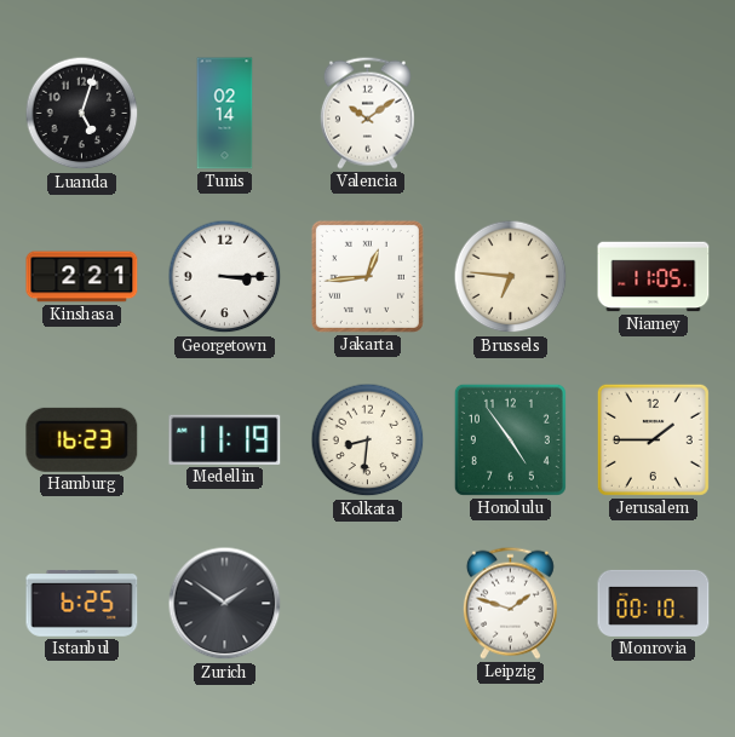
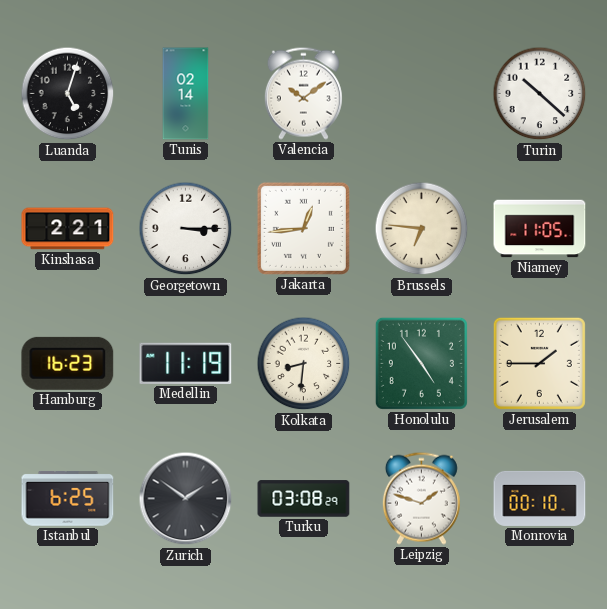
Turin: none -> 10:22
Turku: none -> 03:08
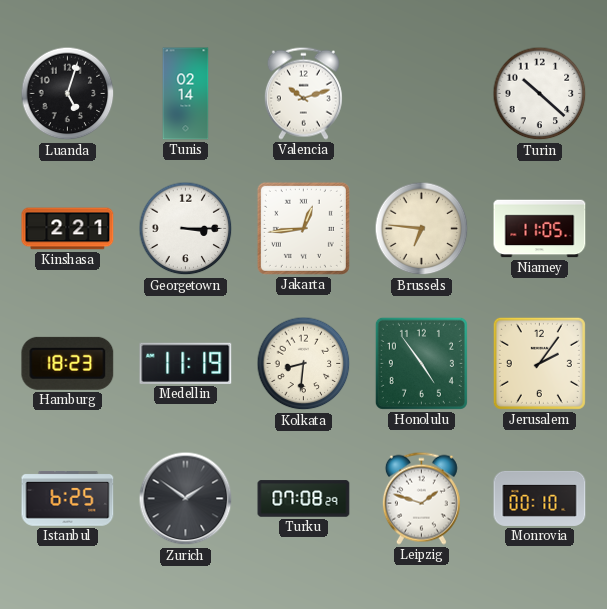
Valencia: 10:09 -> 10:12
Hamburg: 16:23 -> 18:23
Jerusalem: 1:45 -> 2:06
Turku: 03:08 -> 07:08
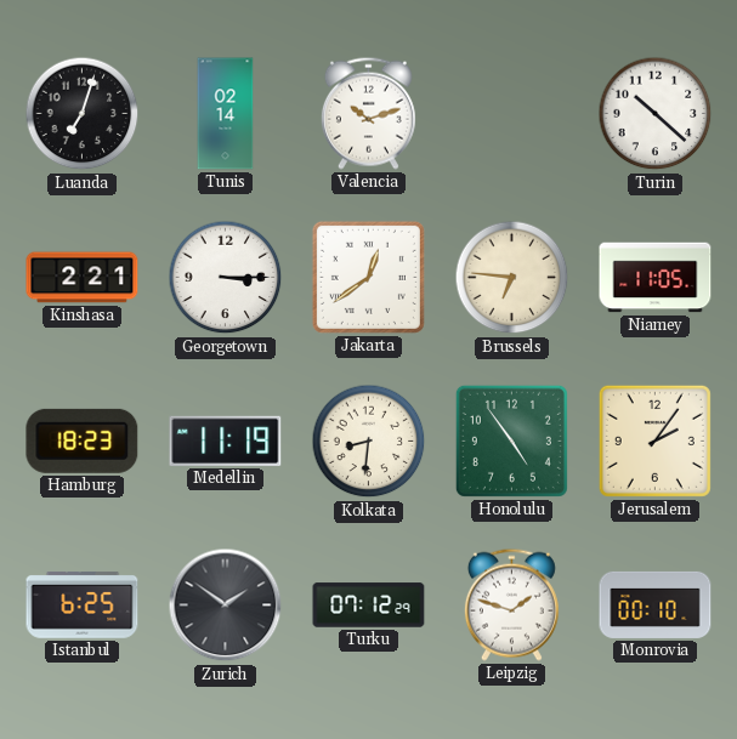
Luanda: 5:03 -> 7:03
Jakarta: 12:44 -> 12:39
Turku: 07:08 -> 07:12
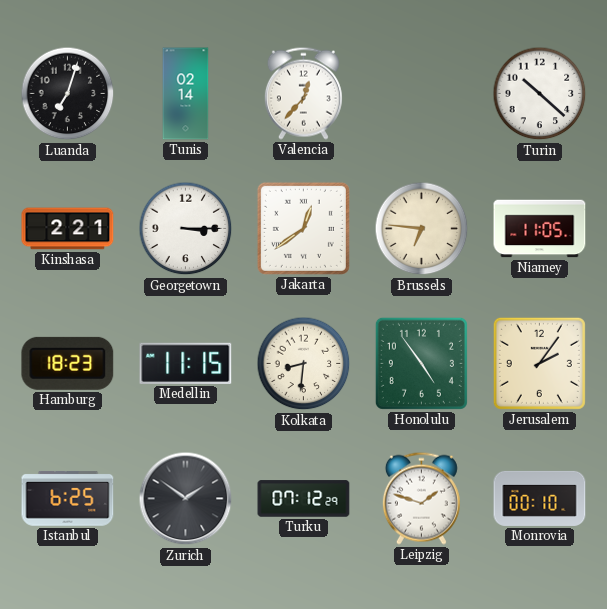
Valencia: 10:12 -> 12:37
Medellin: 11:19 -> 11:15
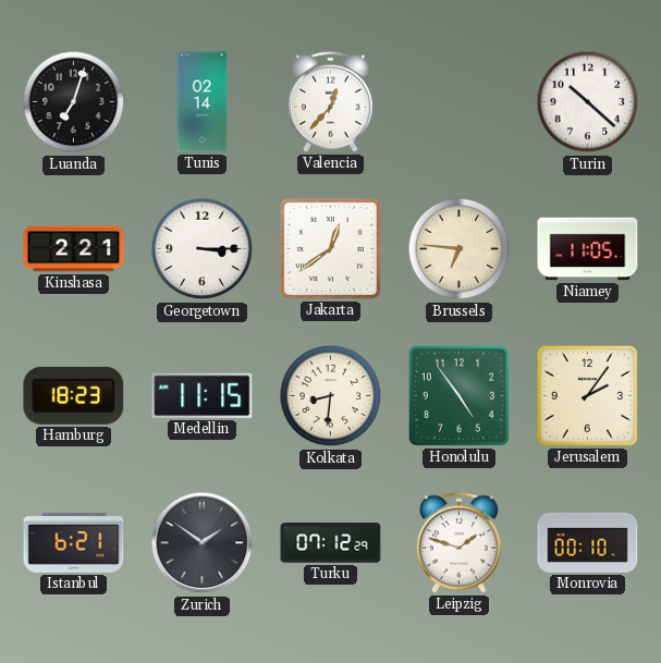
Istanbul: 6:25 -> 6:21
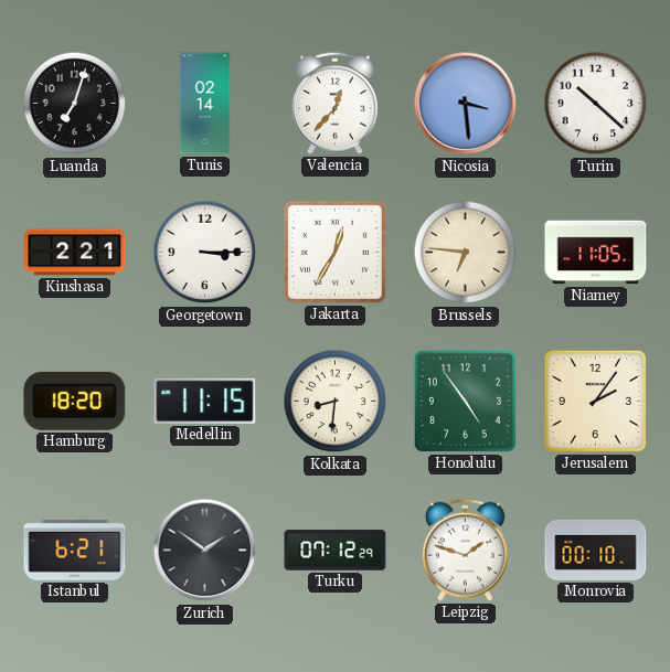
Nicosia: none -> 3:29
Jakarta: 12:39 -> 12:35
Hamburg: 18:23 -> 18:20
